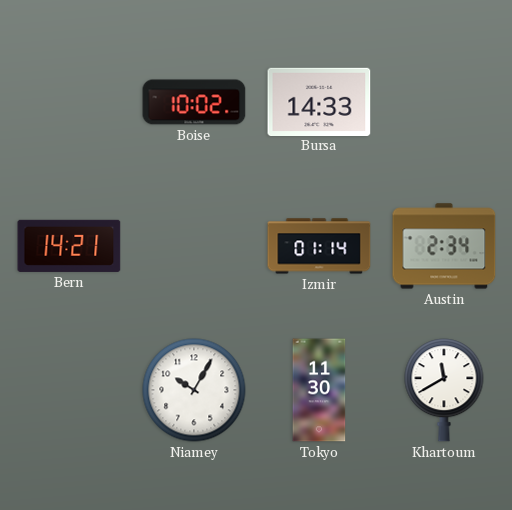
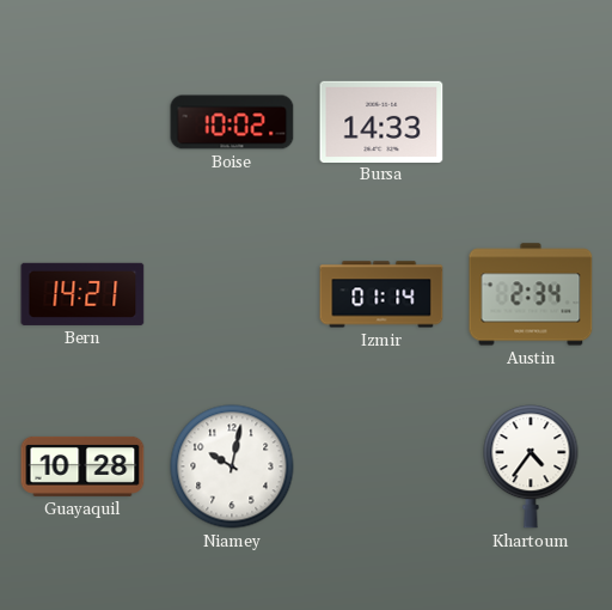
Guayaquil: none -> 10:28
Niamey: 10:05 -> 10:02
Tokyo: 11:30 -> none
Khartoum: 11:40 -> 4:36
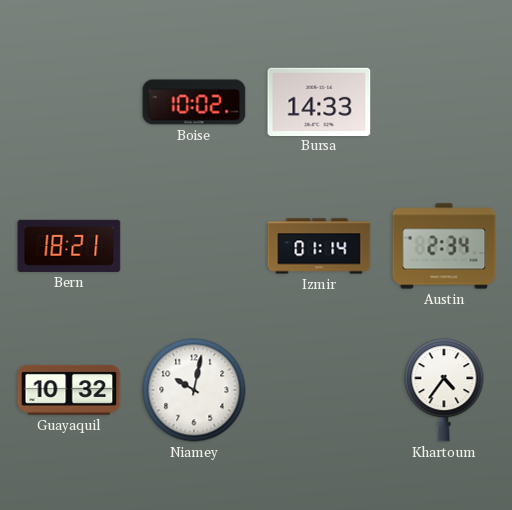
Bern: 14:21 -> 18:21
Guayaquil: 10:28 -> 10:32
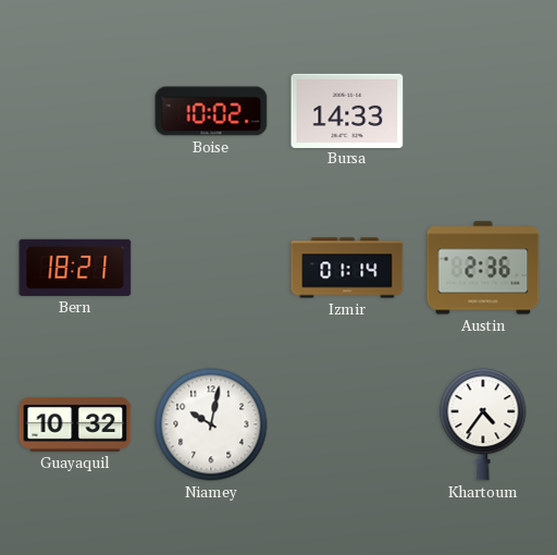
Austin: 2:34 -> 2:36
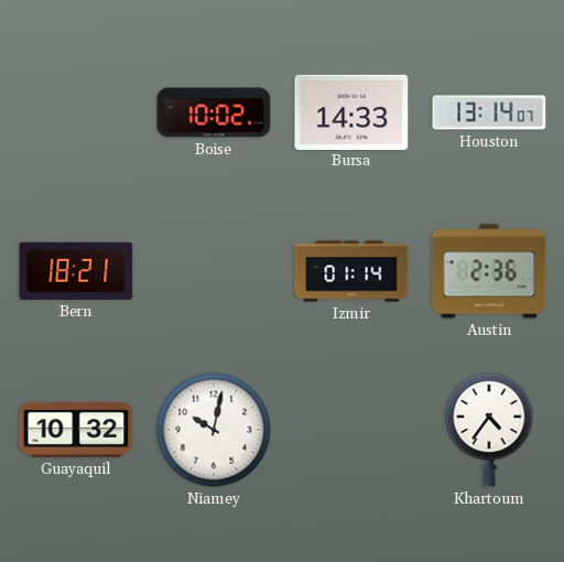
Houston: none -> 13:14
